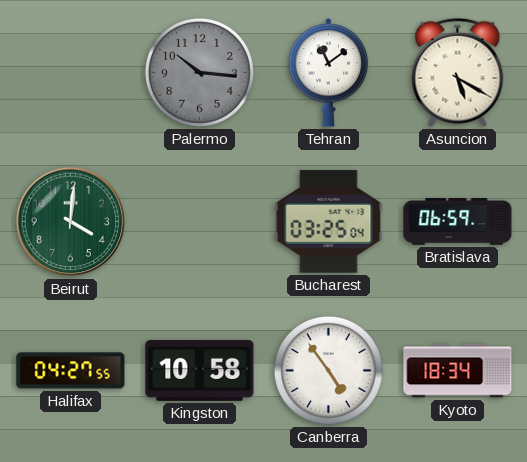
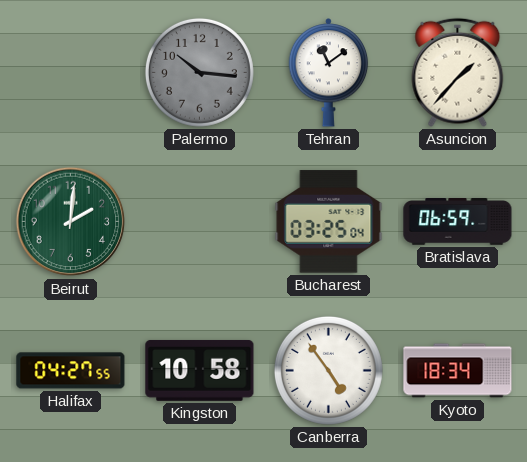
Asuncion: 5:20 -> 1:37
Beirut: 4:01 -> 2:01
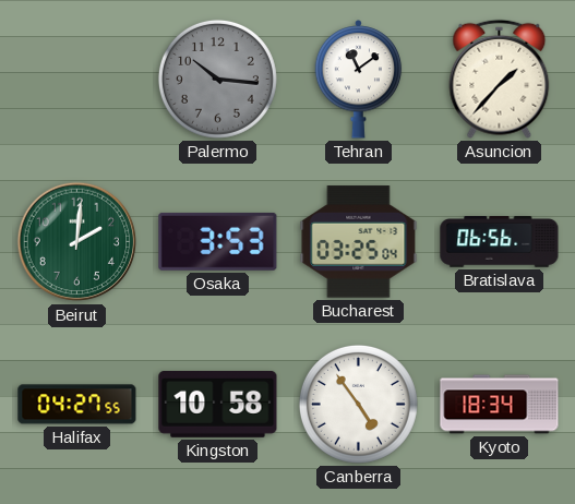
Osaka: none -> 3:53
Bratislava: 06:59 -> 06:56
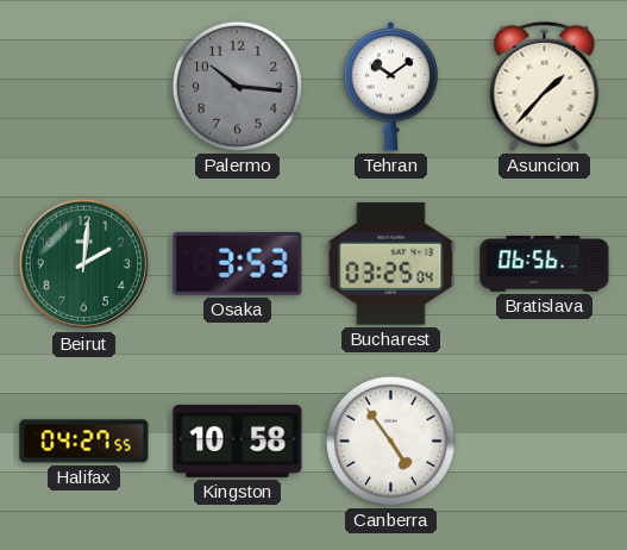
Tehran: 11:09 -> 10:09
Kyoto: 18:34 -> none
